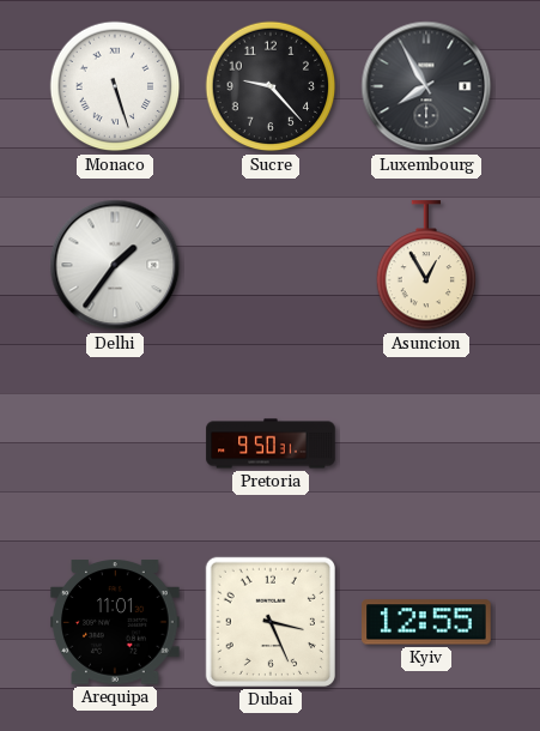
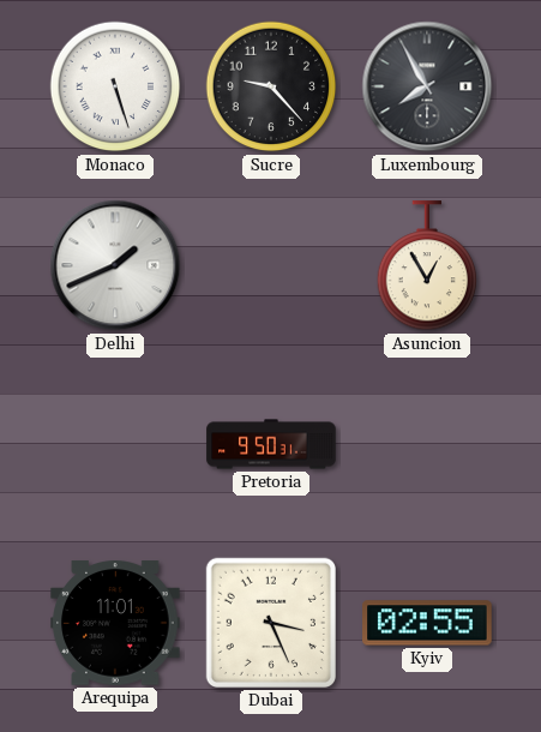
Delhi: 1:36 -> 1:41
Kyiv: 12:55 -> 02:55
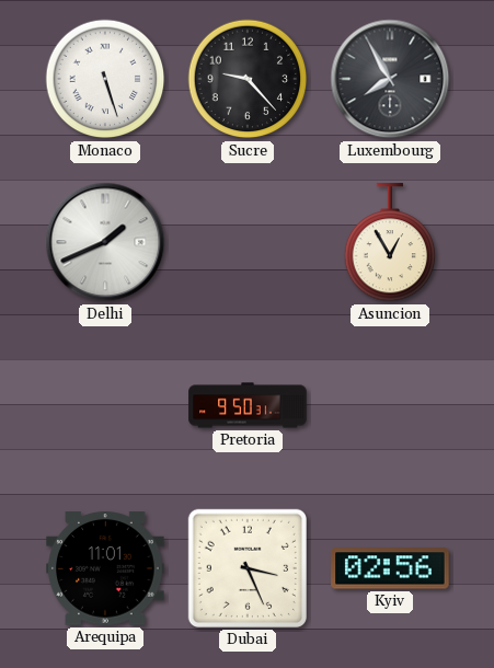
Kyiv: 02:55 -> 02:56
